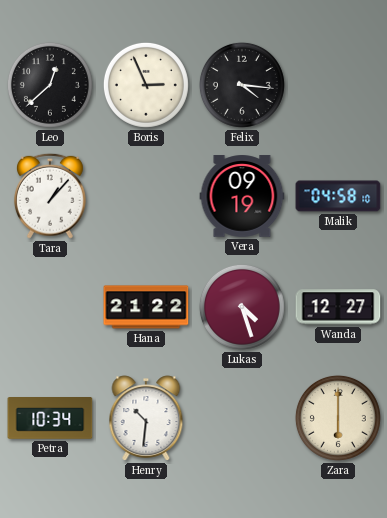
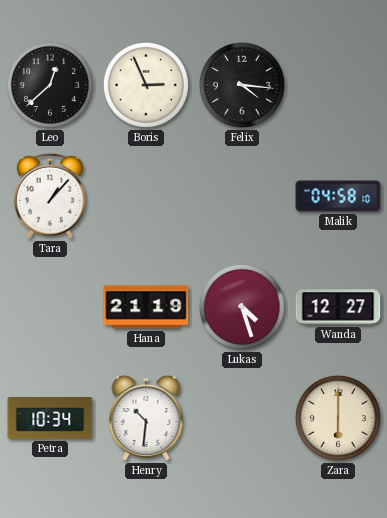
Vera: 09:19 -> none
Hana: 21:22 -> 21:19
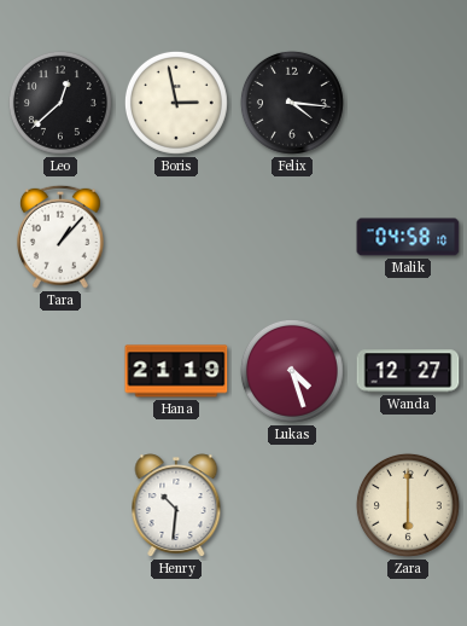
Boris: 2:56 -> 2:58
Petra: 10:34 -> none
